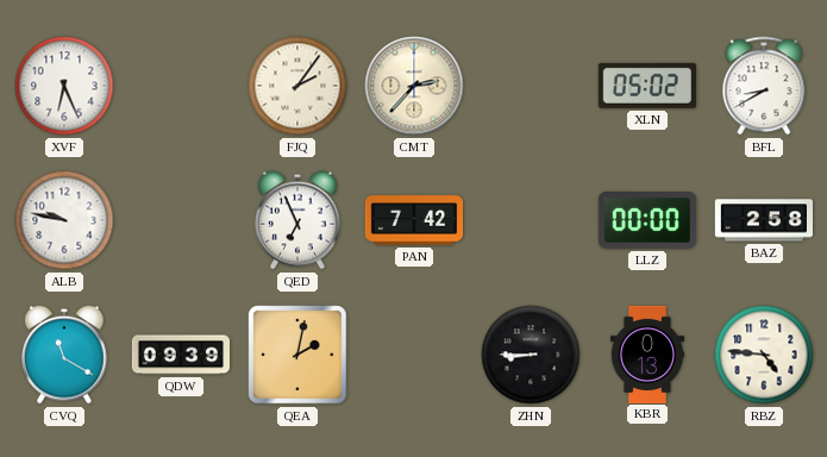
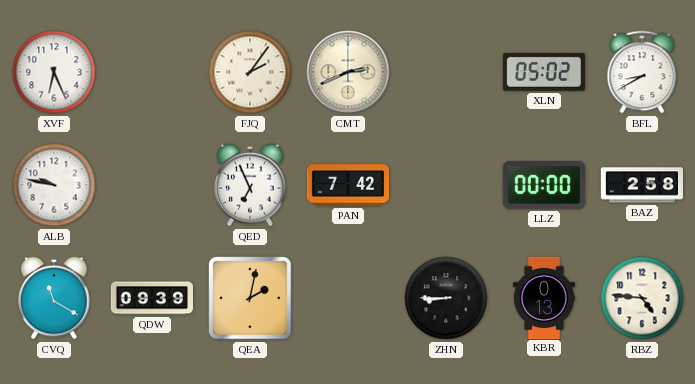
CMT: 2:37 -> 2:41
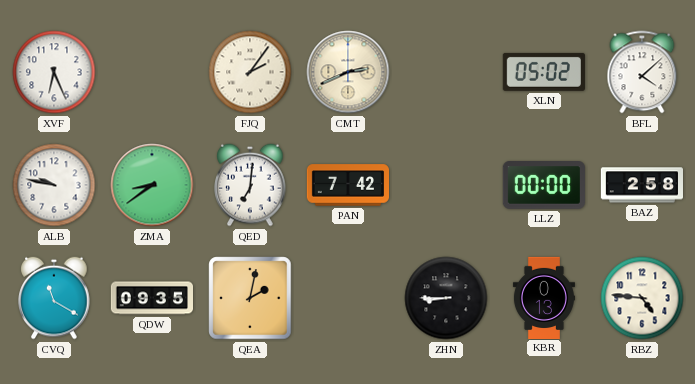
BFL: 8:40 -> 4:08
ZMA: none -> 8:39
QED: 6:56 -> 7:01
QDW: 09:39 -> 09:35
